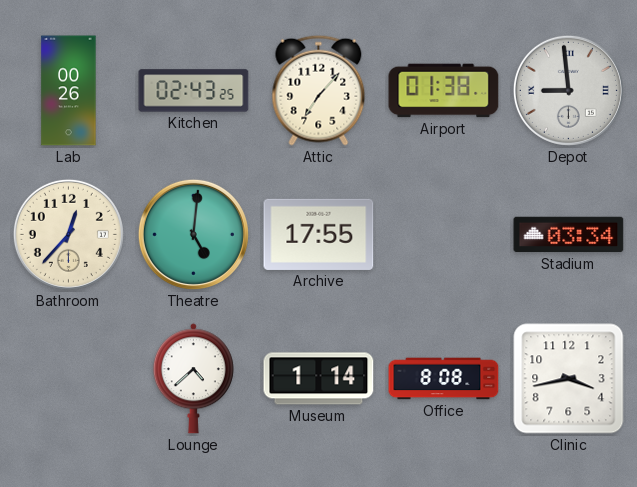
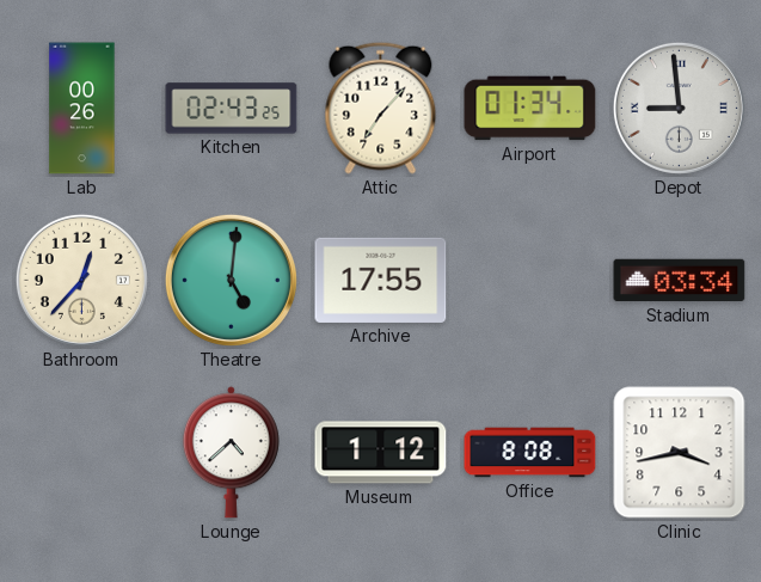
Airport: 01:38 -> 01:34
Museum: 1:14 -> 1:12
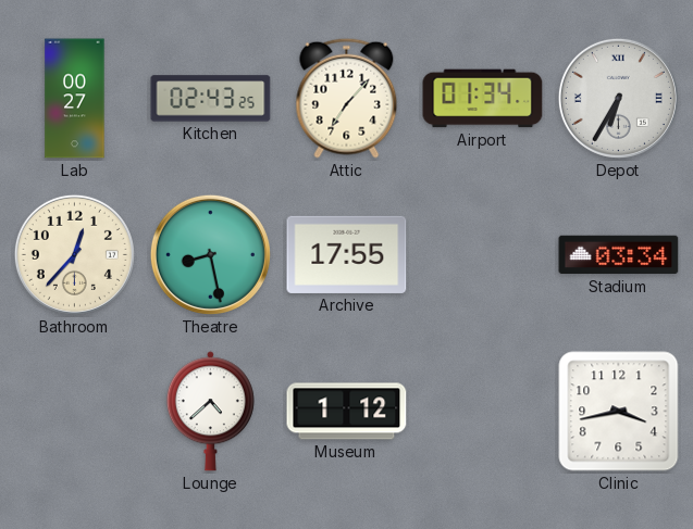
Lab: 00:26 -> 00:27
Depot: 8:59 -> 6:35
Theatre: 5:01 -> 8:28
Office: 8:08 -> none
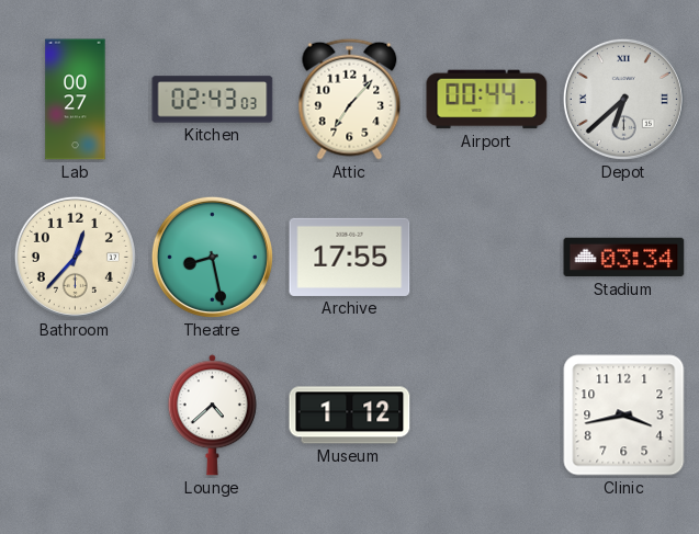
Kitchen: 02:43:25 -> 02:43:03
Airport: 01:34 -> 00:44
Depot: 6:35 -> 6:38
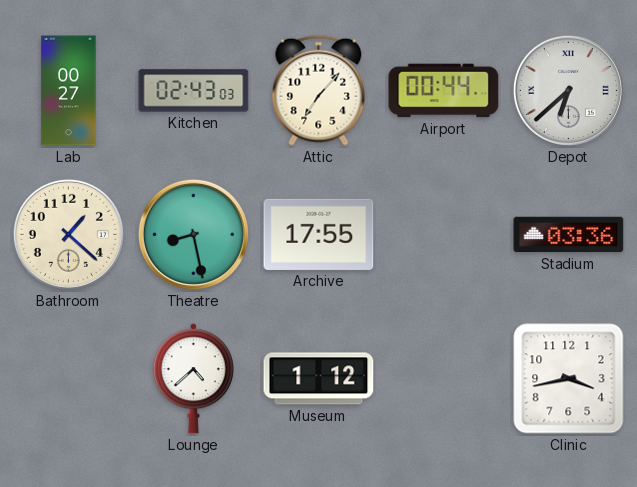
Bathroom: 12:37 -> 1:22
Stadium: 03:34 -> 03:36
